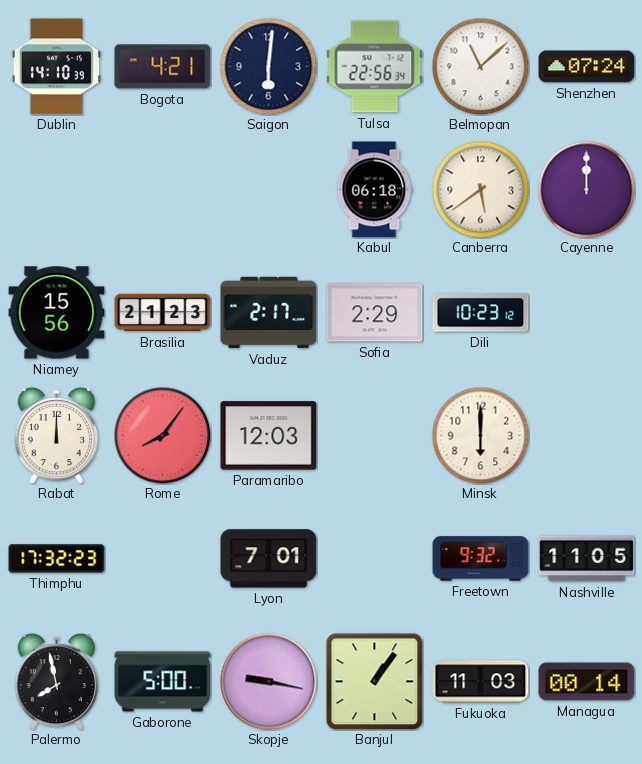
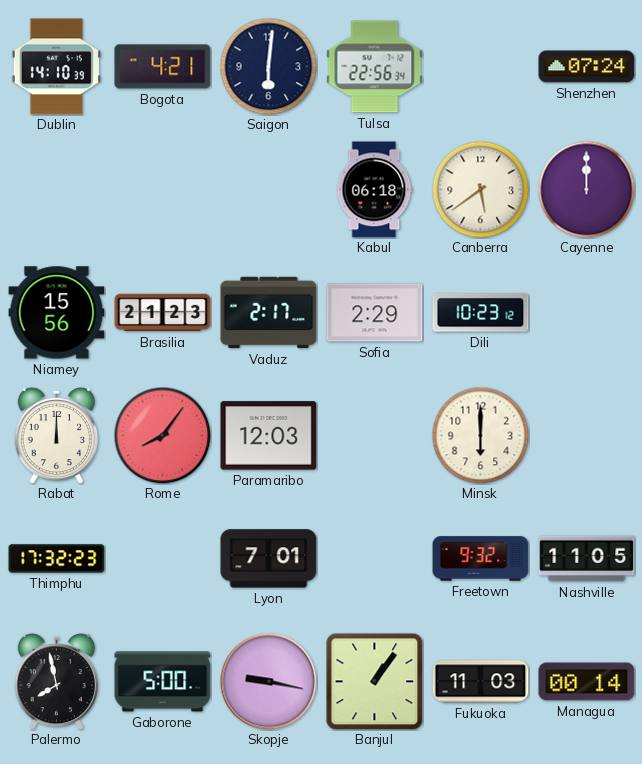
Belmopan: 11:08 -> none
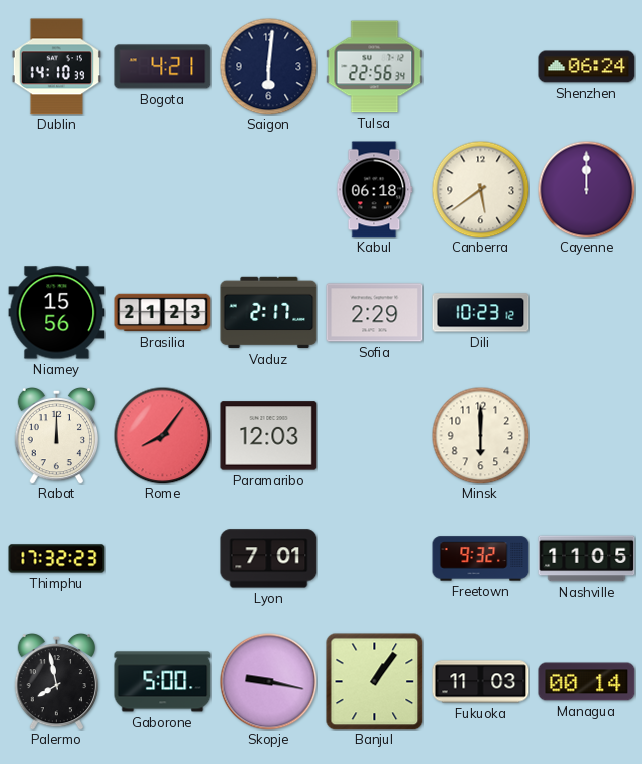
Shenzhen: 07:24 -> 06:24
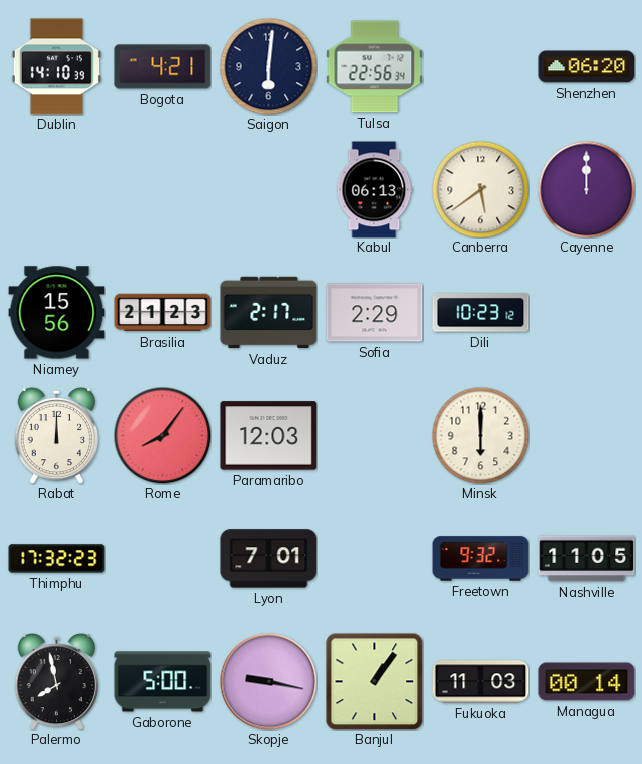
Shenzhen: 06:24 -> 06:20
Kabul: 06:18 -> 06:13
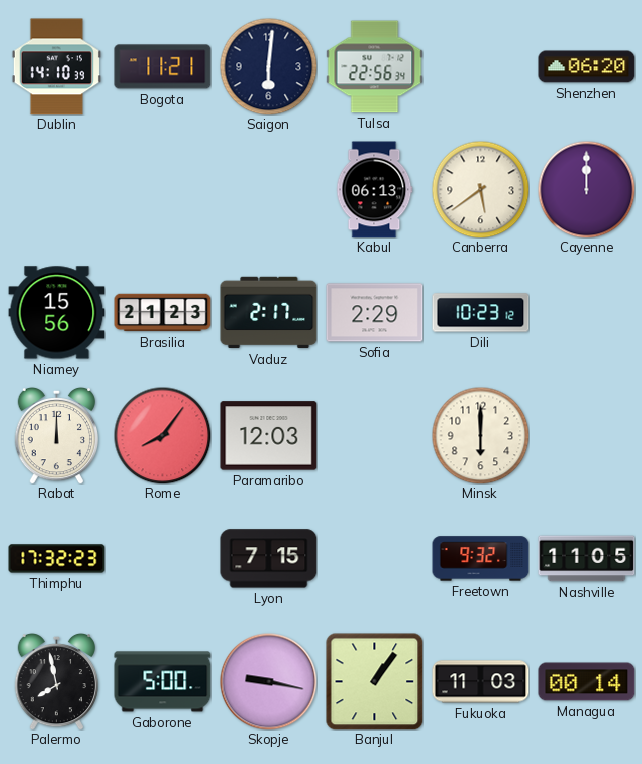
Bogota: 4:21 -> 11:21
Lyon: 7:01 -> 7:15
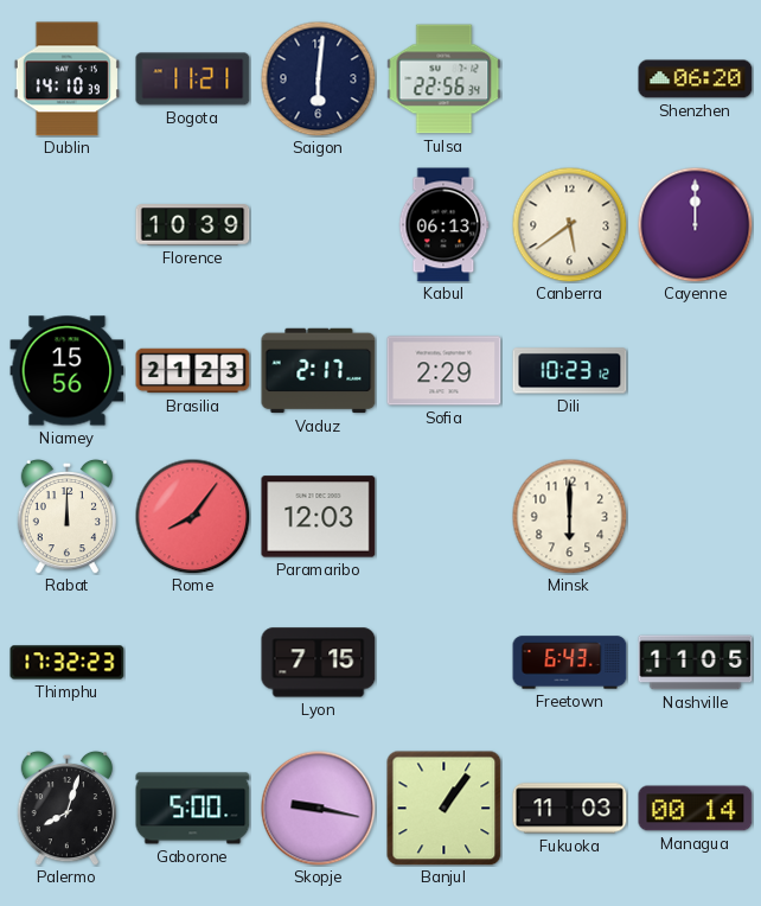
Florence: none -> 10:39
Freetown: 9:32 -> 6:43
Palermo: 7:58 -> 8:03
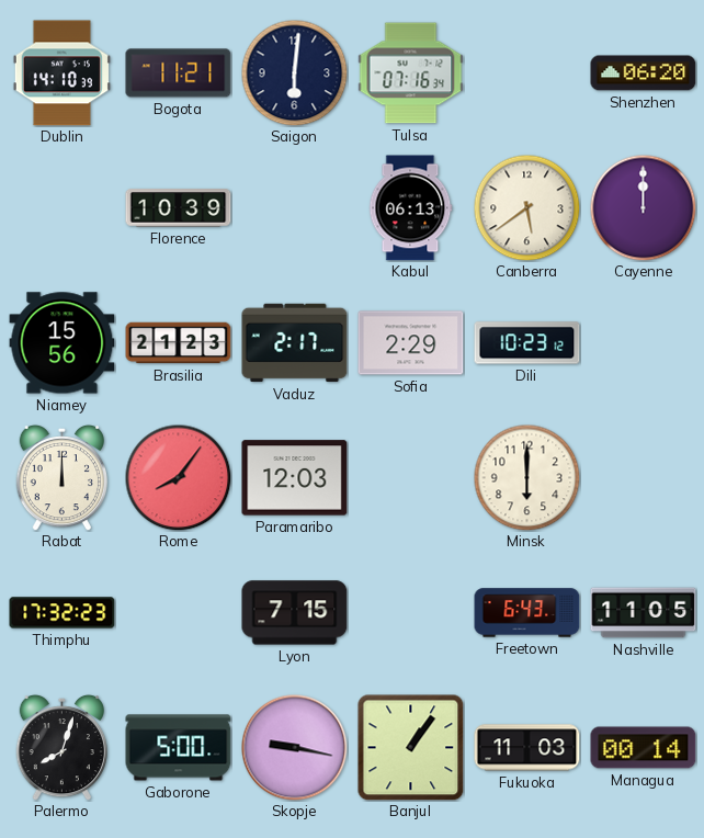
Tulsa: 22:56 -> 07:16
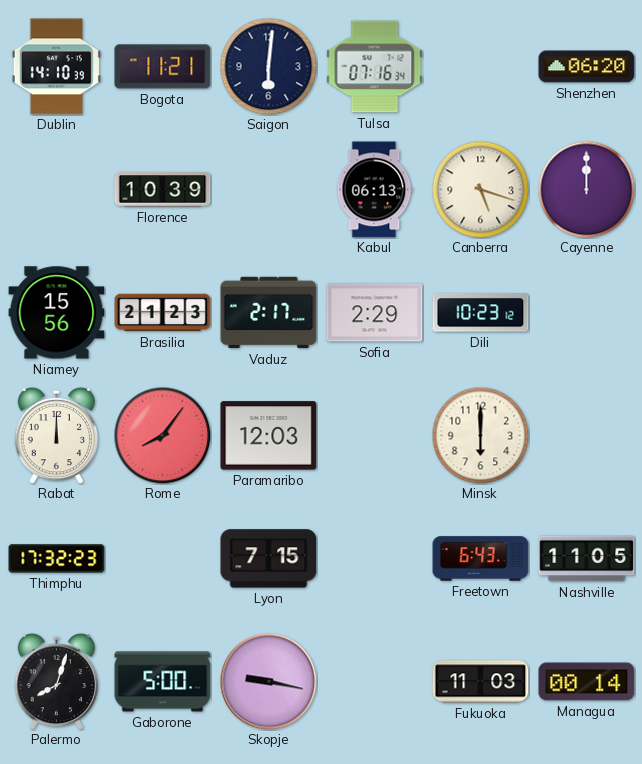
Canberra: 5:39 -> 5:18
Banjul: 1:06 -> none
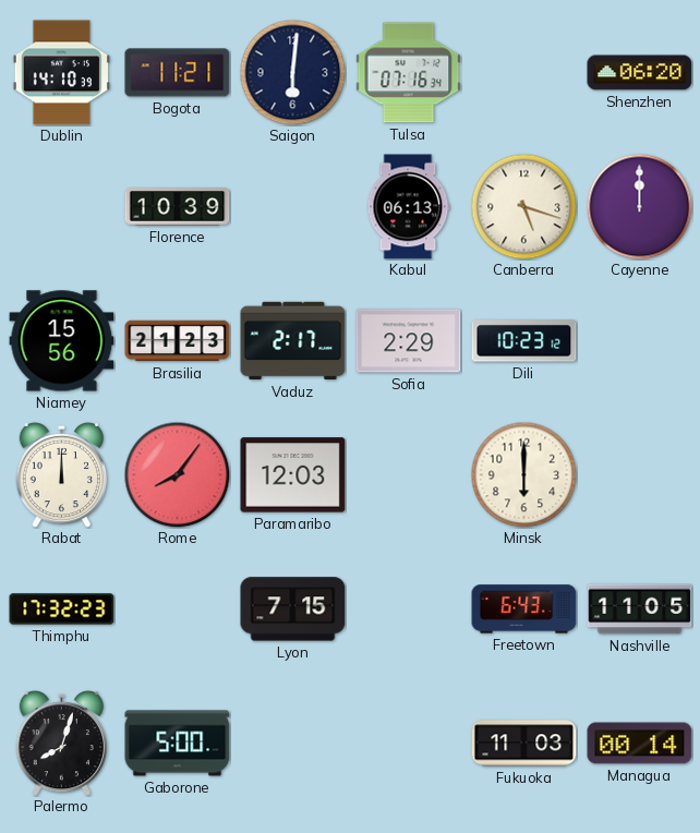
Skopje: 9:17 -> none
